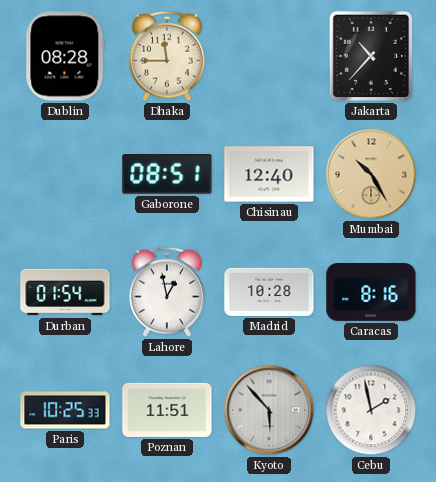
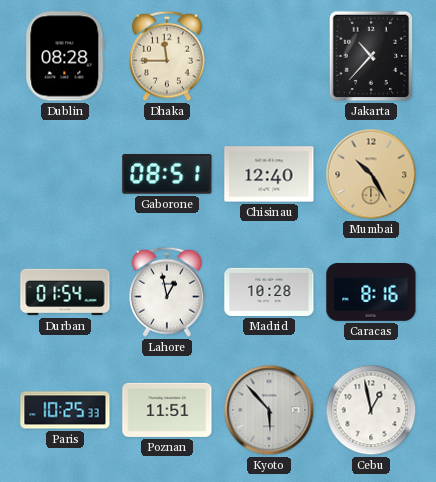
Cebu: 1:58 -> 12:58
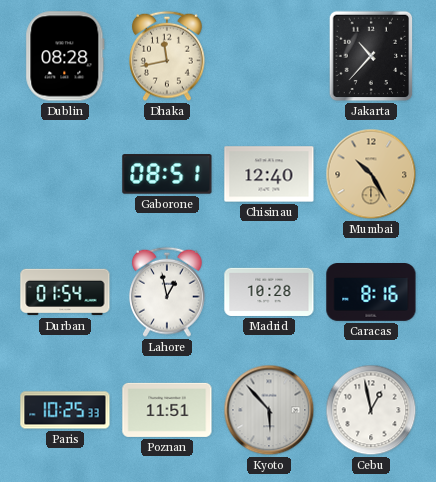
Dhaka: 11:45 -> 11:43
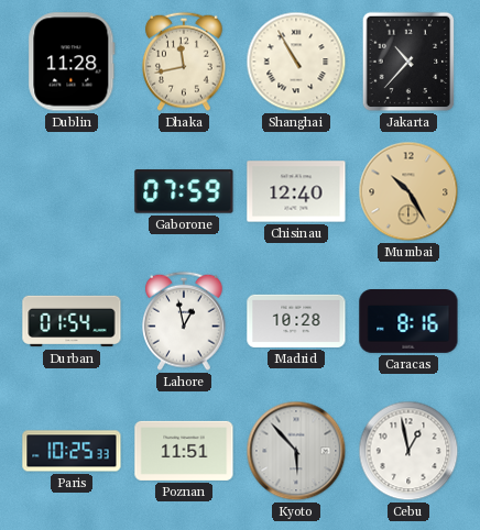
Dublin: 08:28 -> 11:28
Shanghai: none -> 10:55
Gaborone: 08:51 -> 07:59
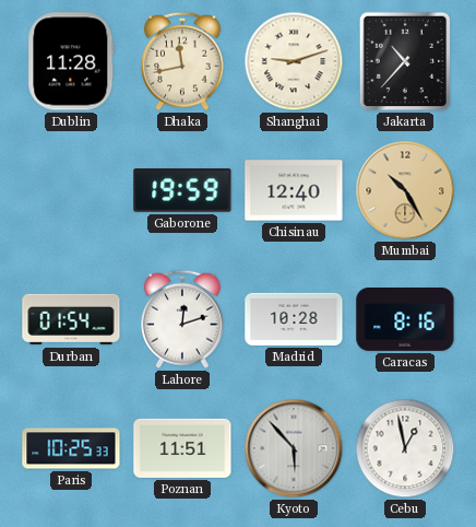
Shanghai: 10:55 -> 9:12
Gaborone: 07:59 -> 19:59
Lahore: 12:58 -> 12:12
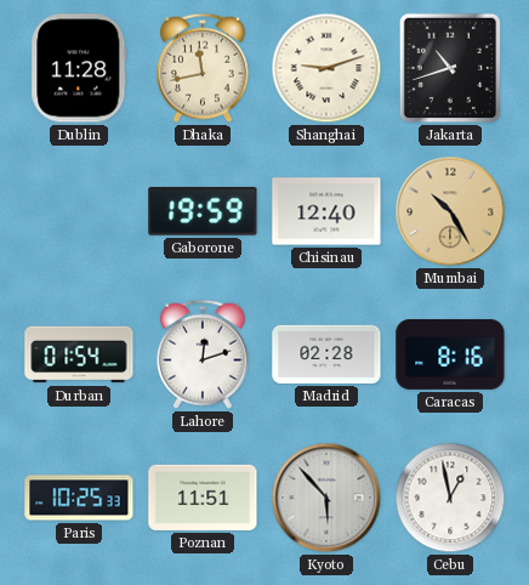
Jakarta: 10:37 -> 10:42
Madrid: 10:28 -> 02:28
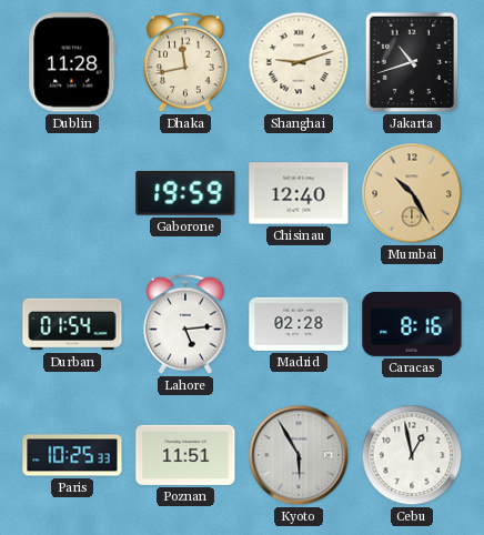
Lahore: 12:12 -> 5:14
Kyoto: 5:53 -> 5:55
